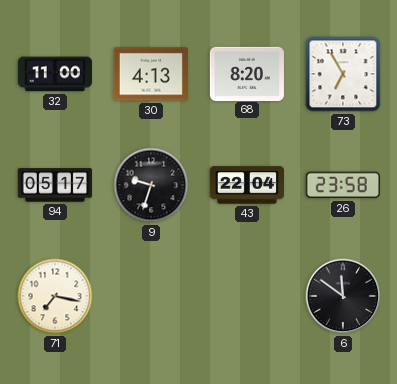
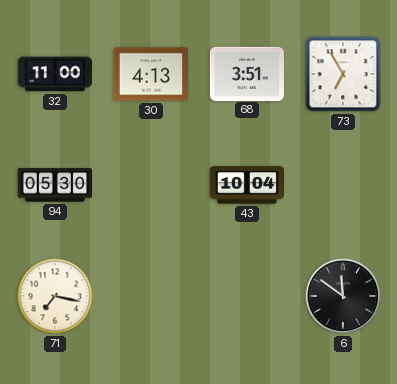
68: 8:20 -> 3:51
94: 05:17 -> 05:30
9: 9:33 -> none
43: 22:04 -> 10:04
26: 23:58 -> none
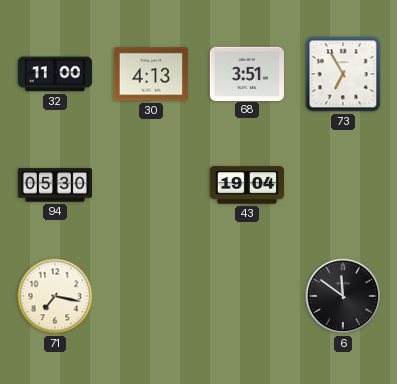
43: 10:04 -> 19:04
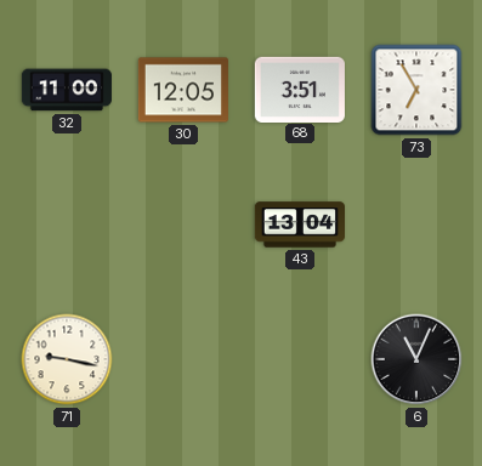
30: 4:13 -> 12:05
94: 05:30 -> none
43: 19:04 -> 13:04
71: 7:17 -> 9:17
6: 11:51 -> 11:04
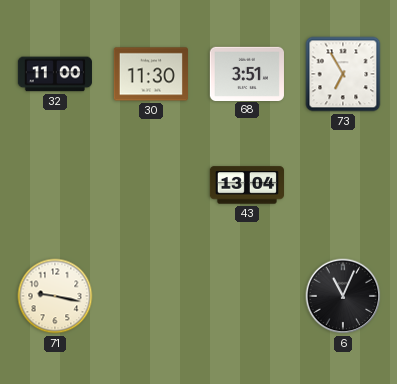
30: 12:05 -> 11:30
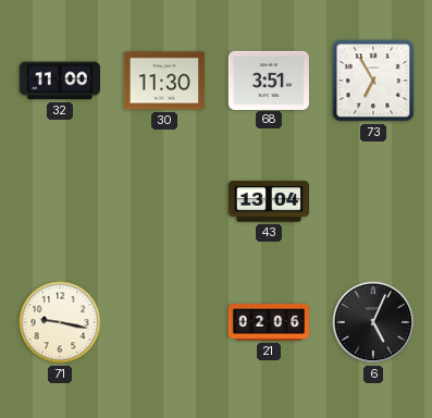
21: none -> 02:06
6: 11:04 -> 5:04
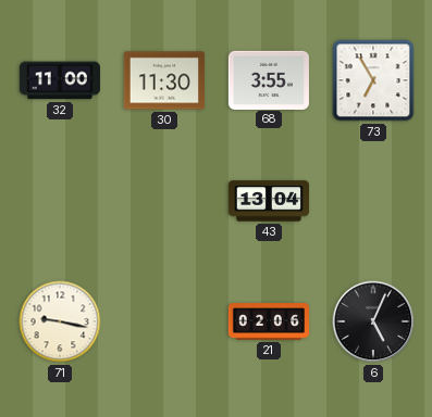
68: 3:51 -> 3:55
